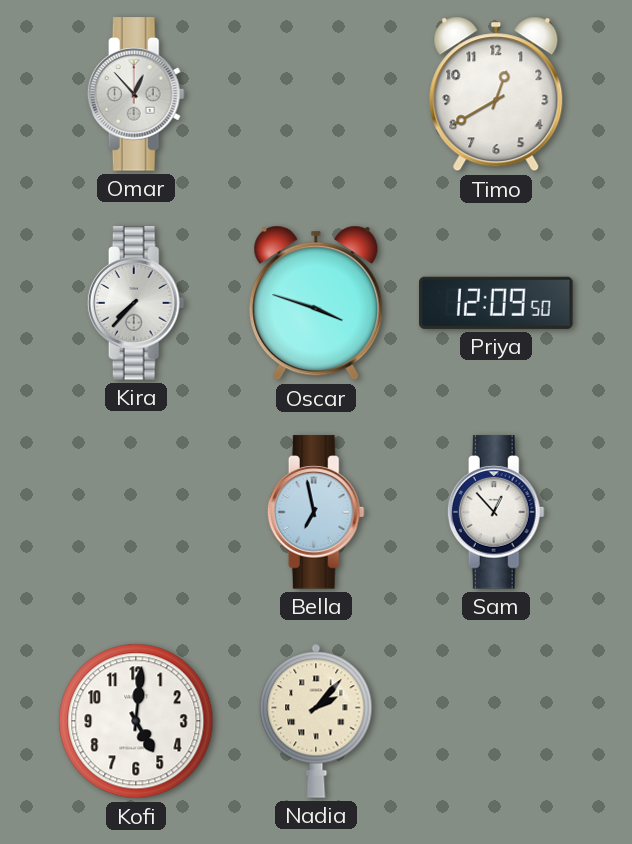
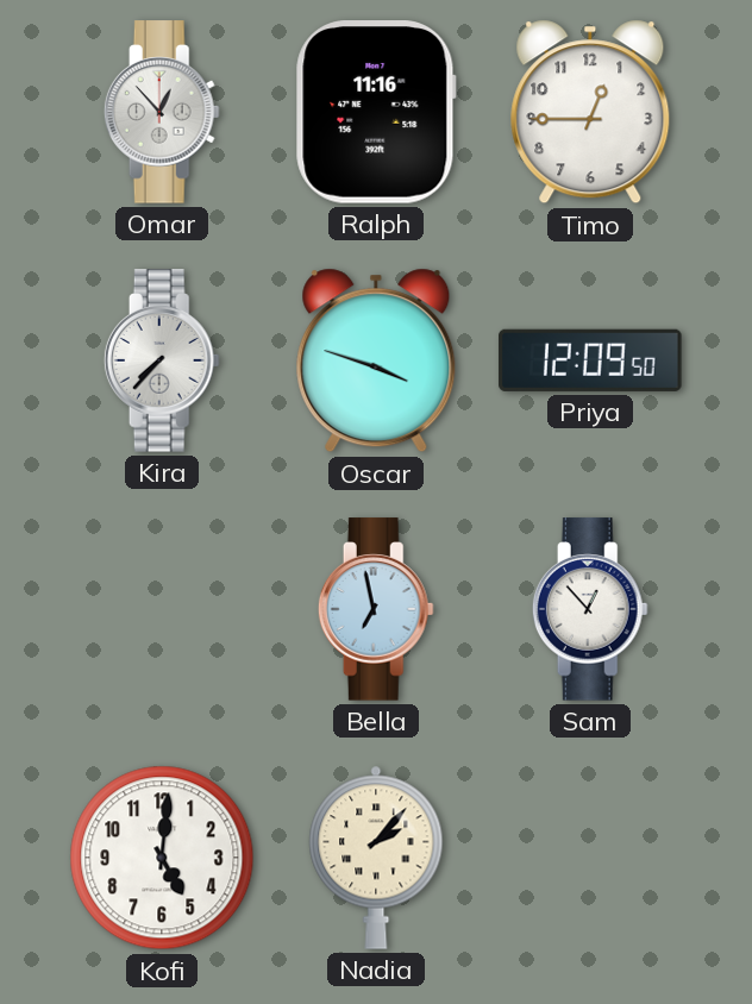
Ralph: none -> 11:16
Timo: 12:40 -> 12:45
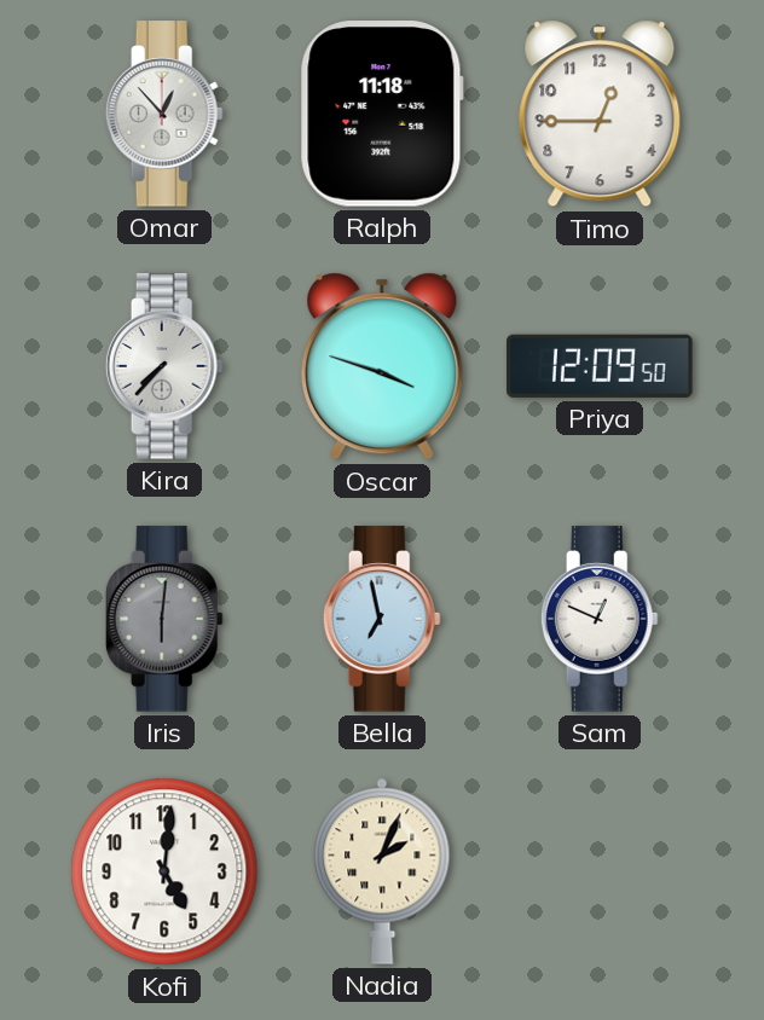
Ralph: 11:16 -> 11:18
Iris: none -> 6:01
Sam: 12:53 -> 12:49
Nadia: 2:07 -> 2:04
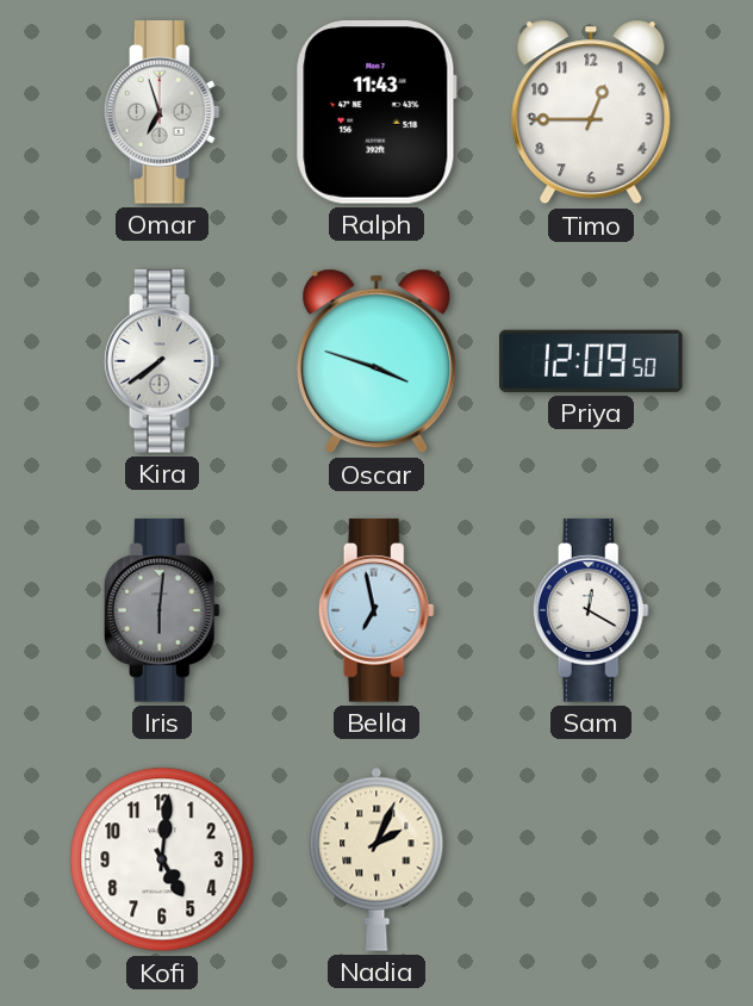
Omar: 12:53 -> 6:57
Ralph: 11:18 -> 11:43
Kira: 7:37 -> 7:39
Sam: 12:49 -> 12:20
